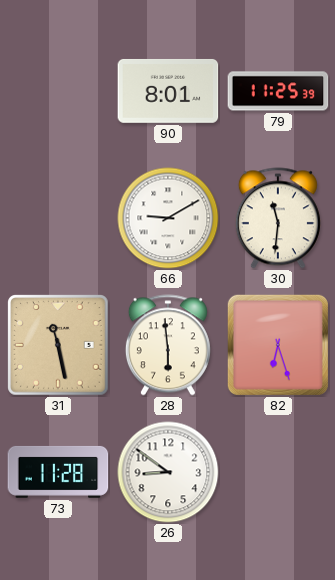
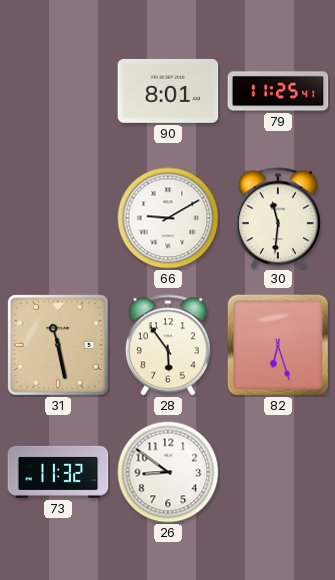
79: 11:25:39 -> 11:25:41
28: 5:59 -> 5:54
73: 11:28 -> 11:32
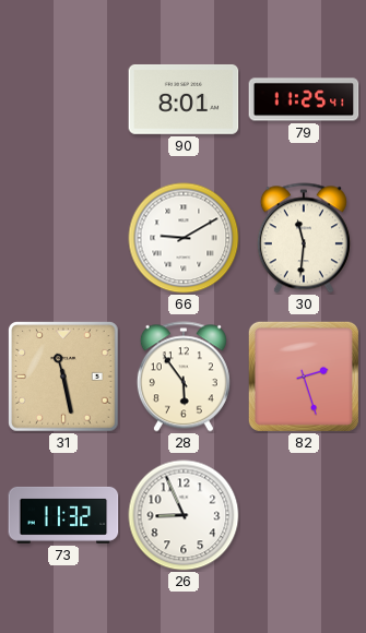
82: 6:27 -> 2:27
26: 8:51 -> 8:56
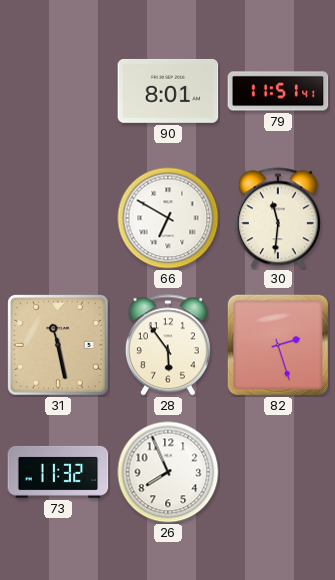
79: 11:25 -> 11:51
66: 9:10 -> 6:50
26: 8:56 -> 7:56
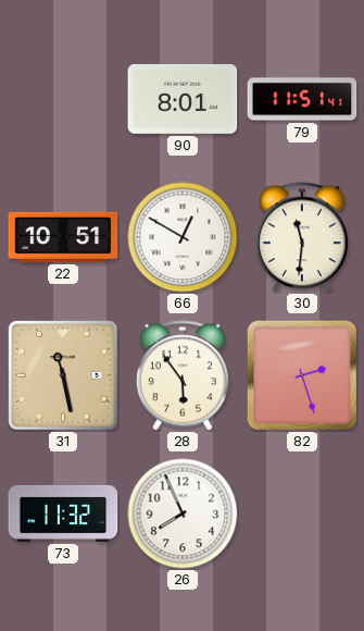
22: none -> 10:51
66: 6:50 -> 12:50
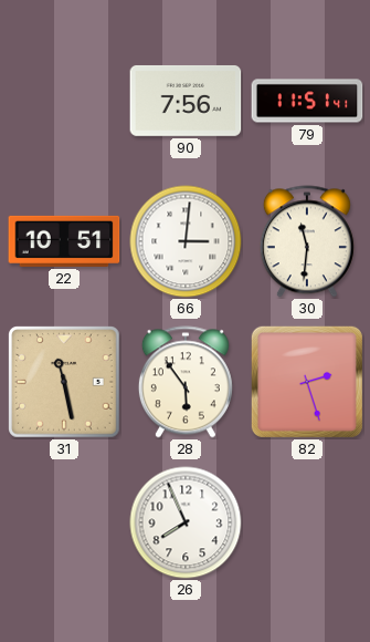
90: 8:01 -> 7:56
66: 12:50 -> 3:01
73: 11:32 -> none
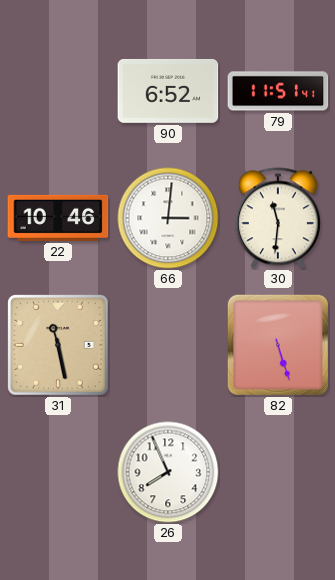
90: 7:56 -> 6:52
22: 10:51 -> 10:46
28: 5:54 -> none
82: 2:27 -> 5:27
